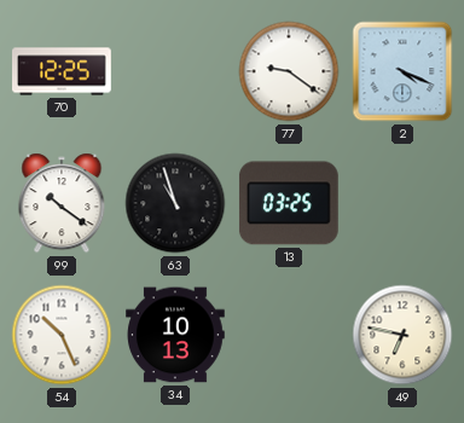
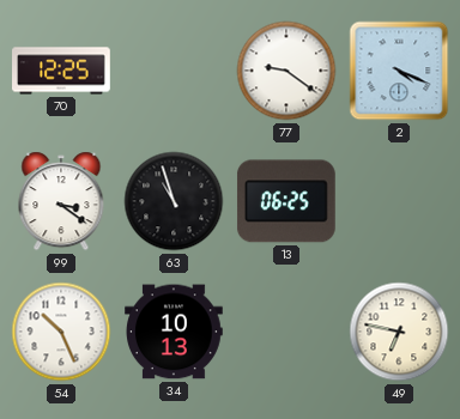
99: 10:21 -> 3:21
13: 03:25 -> 06:25
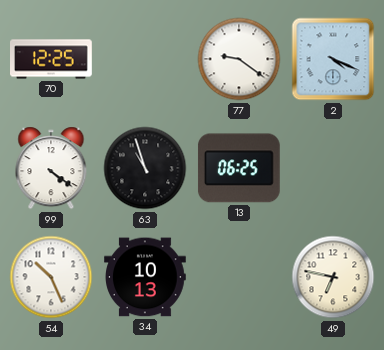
99: 3:21 -> 4:21
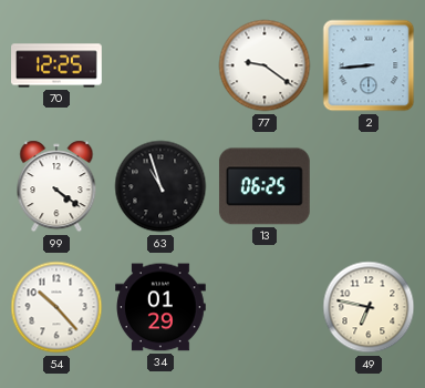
2: 4:19 -> 8:44
54: 10:26 -> 10:23
34: 10:13 -> 01:29
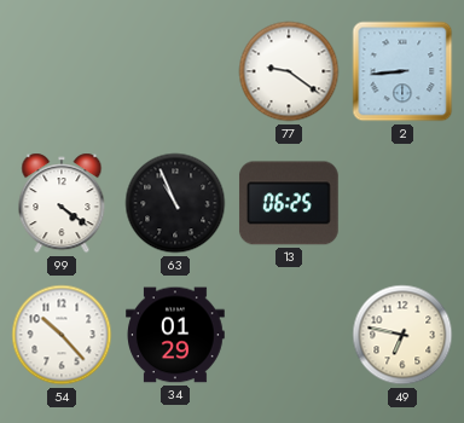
70: 12:25 -> none
63: 10:57 -> 10:56
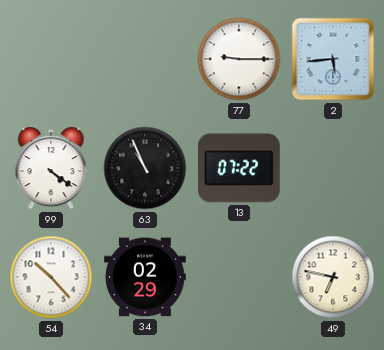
77: 9:21 -> 9:15
2: 8:44 -> 5:44
13: 06:25 -> 07:22
34: 01:29 -> 02:29
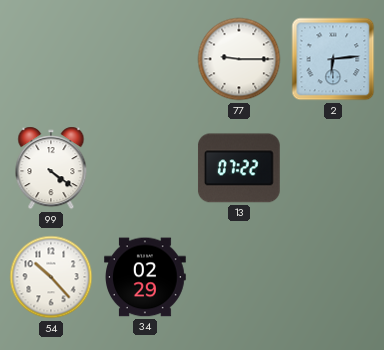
2: 5:44 -> 6:14
63: 10:56 -> none
49: 6:47 -> none
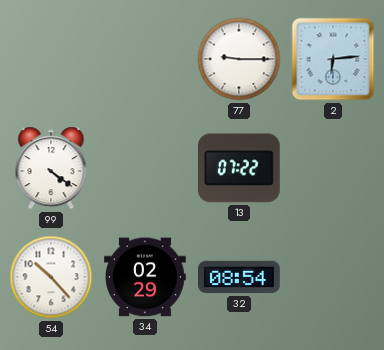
32: none -> 08:54
